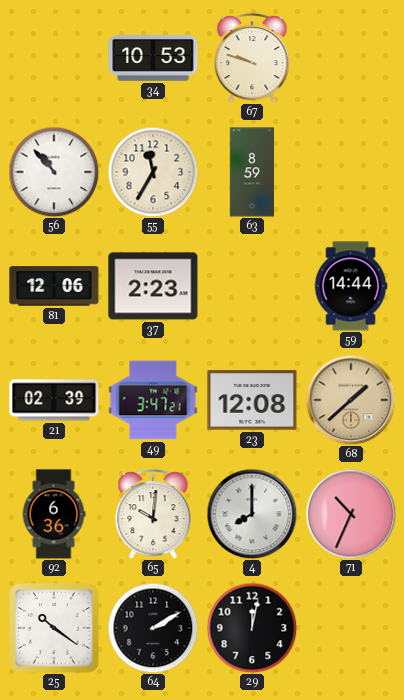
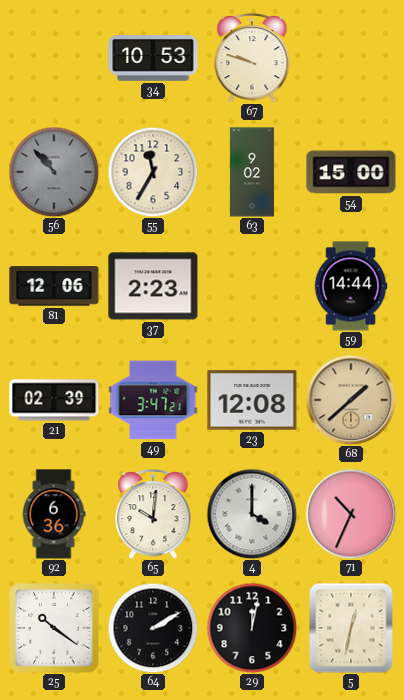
56 dial: white -> grey
63: 8:59 -> 9:02
54: none -> 15:00
4: 8:00 -> 4:00
5: none -> 12:32
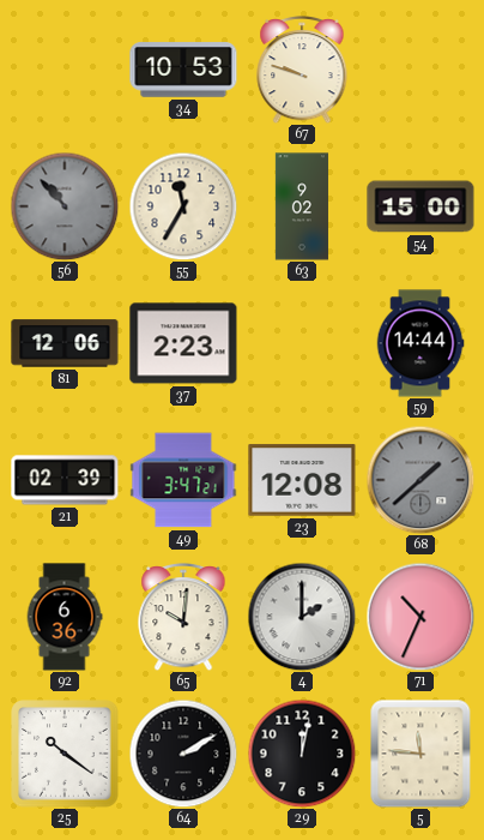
68 dial: champagne -> grey
4: 4:00 -> 2:00
5: 12:32 -> 11:46
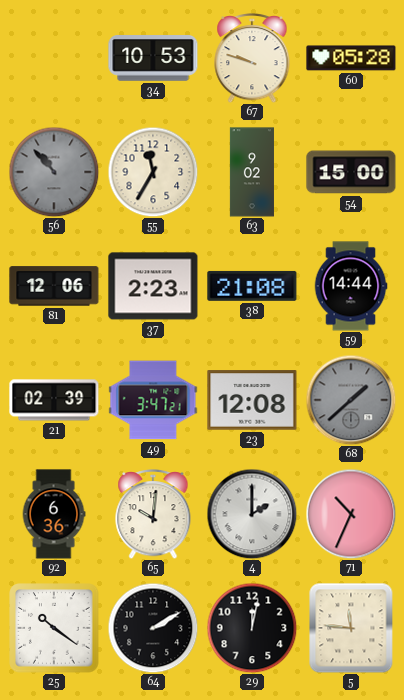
60: none -> 05:28
38: none -> 21:08
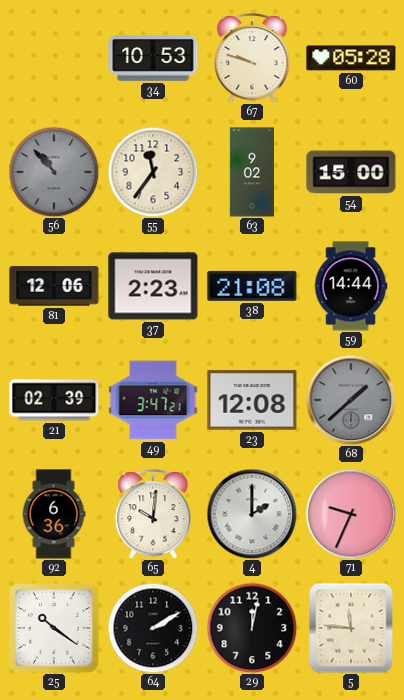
55: 11:35 -> 11:36
71: 10:34 -> 9:34
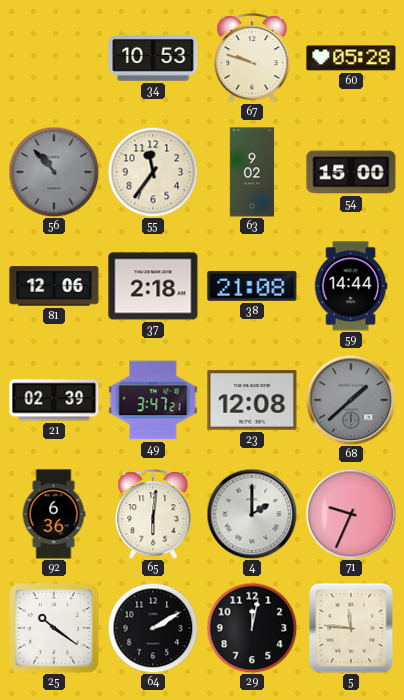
37: 2:23 -> 2:18
65: 10:01 -> 6:01
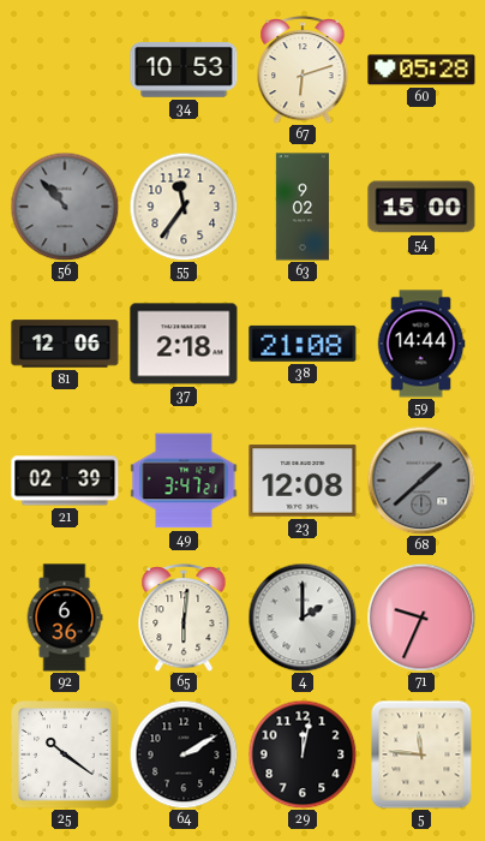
67: 9:48 -> 6:12
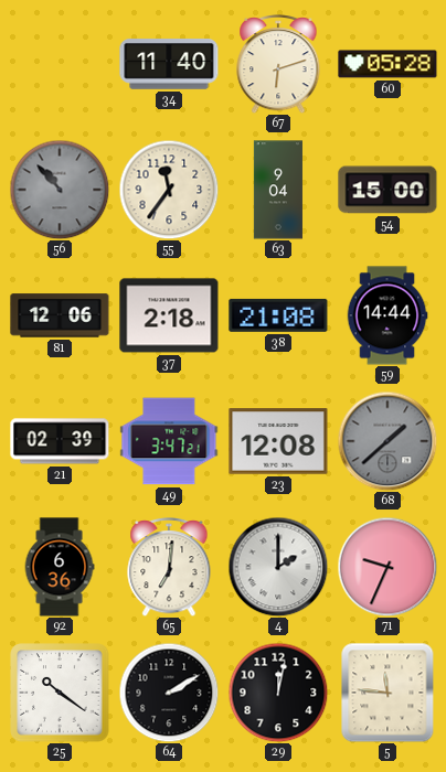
34: 10:53 -> 11:40
63: 9:02 -> 9:04
65: 6:01 -> 7:01
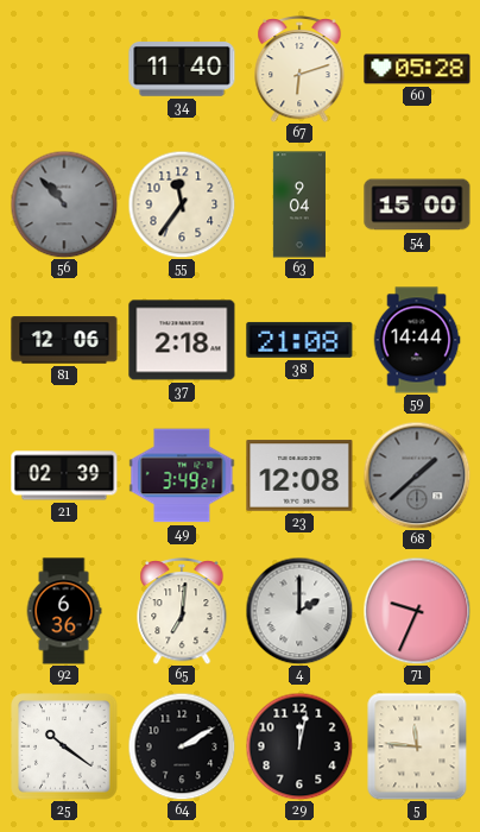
49: 3:47 -> 3:49
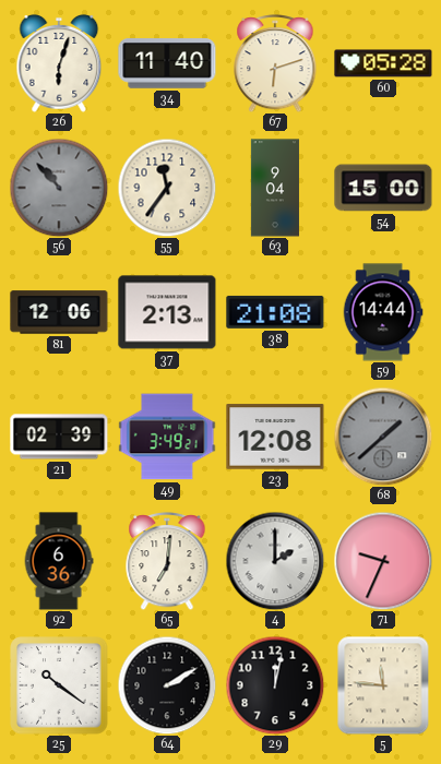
26: none -> 6:03
37: 2:18 -> 2:13
